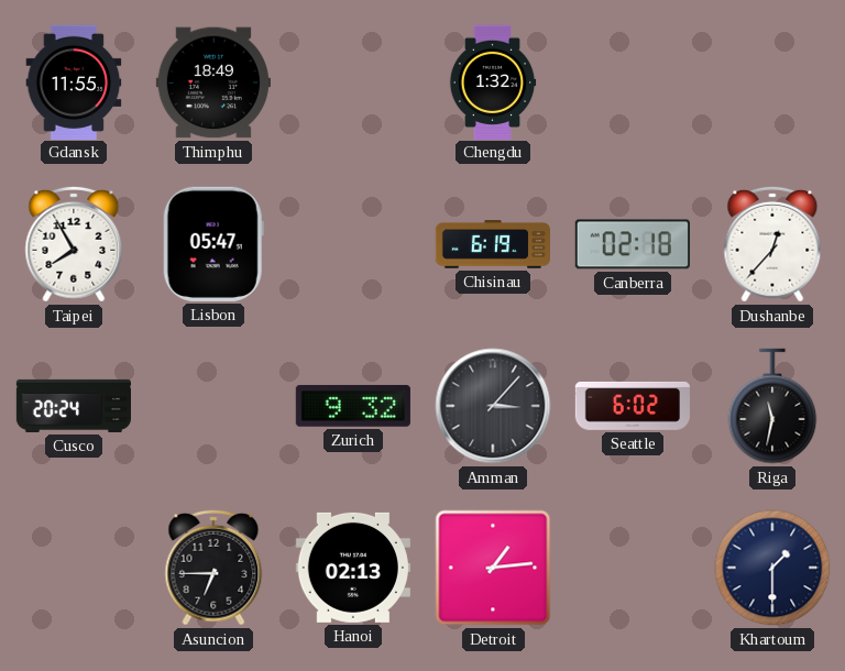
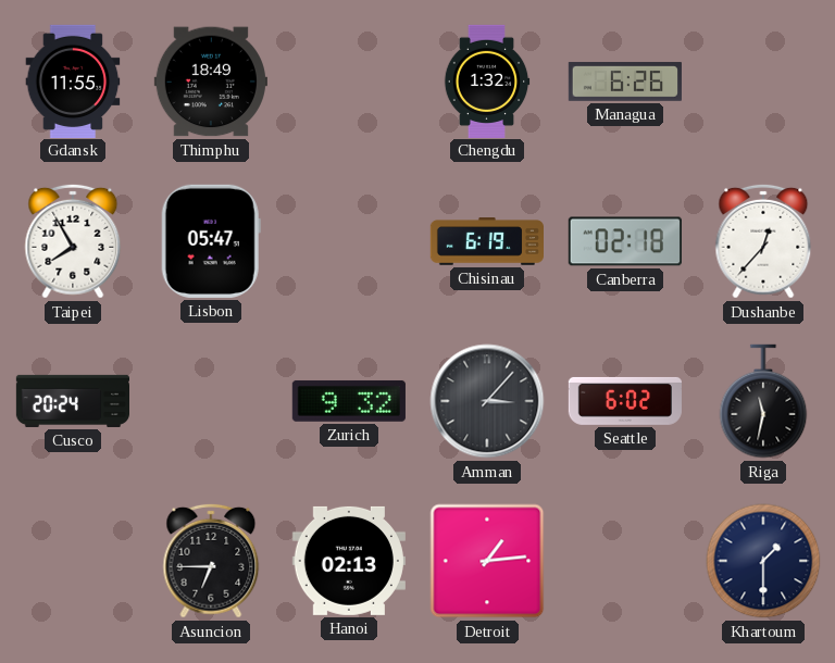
Managua: none -> 6:26
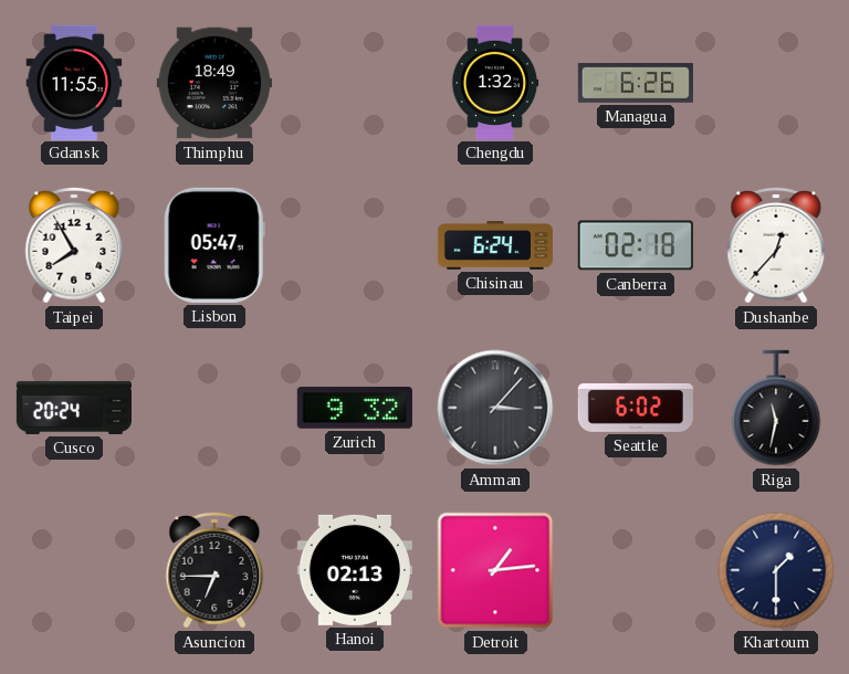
Chisinau: 6:19 -> 6:24
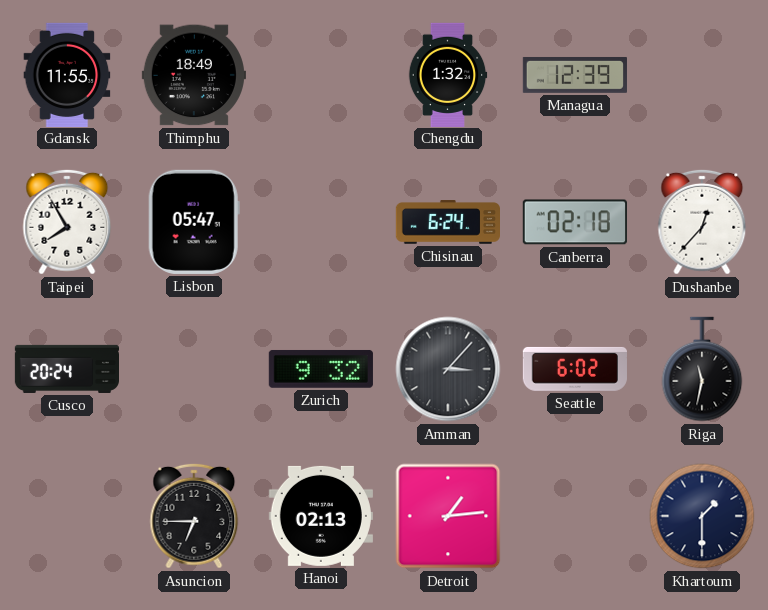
Managua: 6:26 -> 12:39
